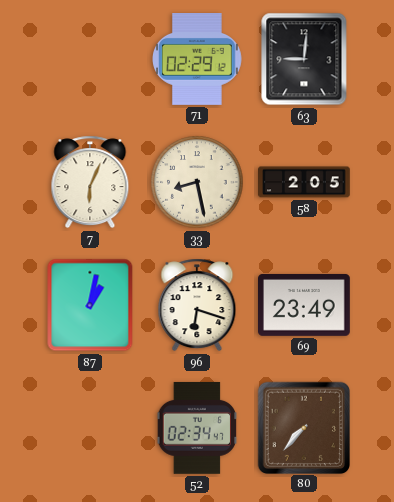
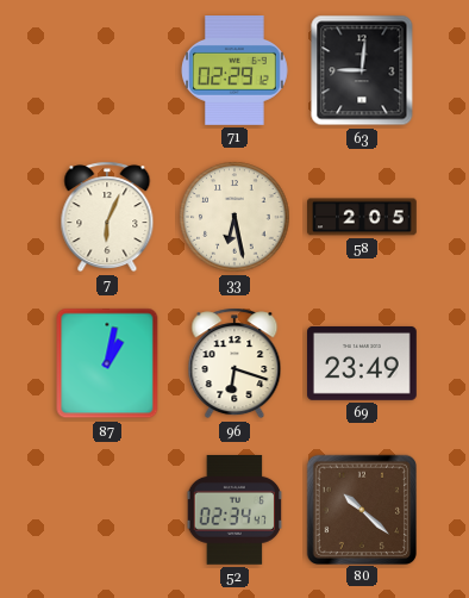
33: 8:28 -> 6:28
80: 7:37 -> 10:22
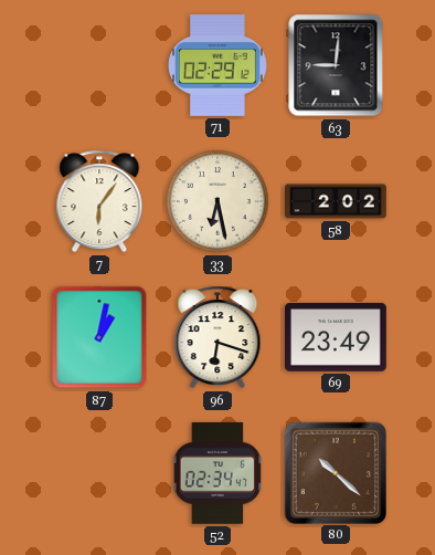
7: 6:04 -> 6:06
58: 2:05 -> 2:02
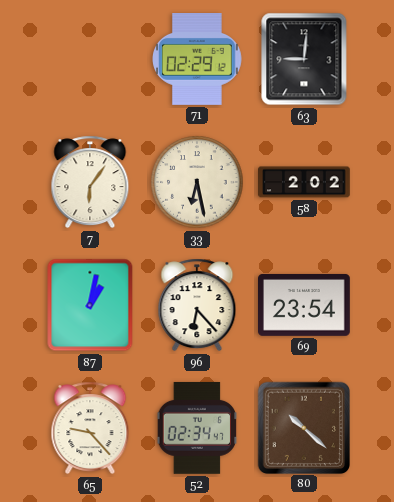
96: 6:18 -> 6:23
69: 23:49 -> 23:54
65: none -> 9:23
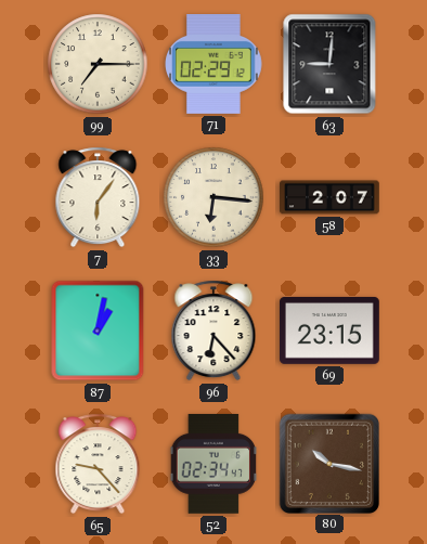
99: none -> 7:15
33: 6:28 -> 6:16
58: 2:02 -> 2:07
69: 23:54 -> 23:15
80: 10:22 -> 10:17
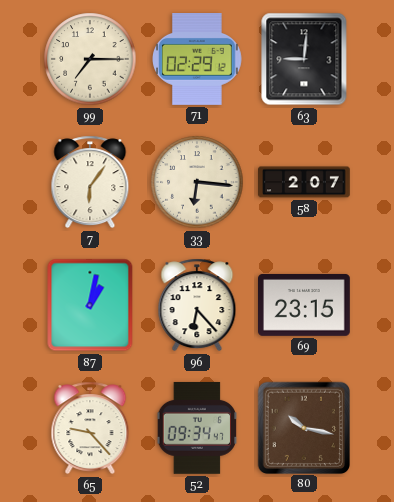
52: 02:34 -> 09:34
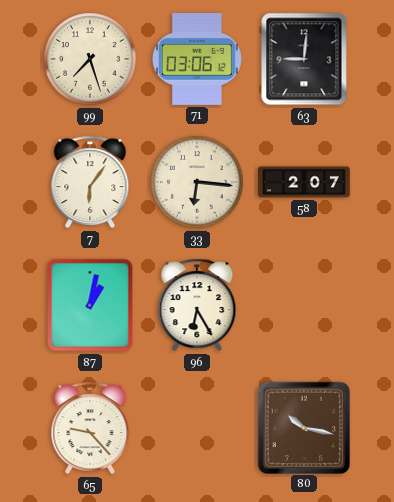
99: 7:15 -> 7:27
71: 02:29 -> 03:06
96: 6:23 -> 6:25
69: 23:15 -> none
52: 09:34 -> none
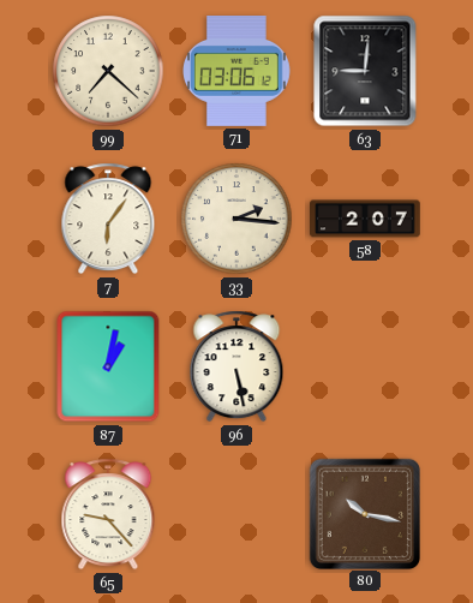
99: 7:27 -> 7:22
33: 6:16 -> 2:16
96: 6:25 -> 5:28
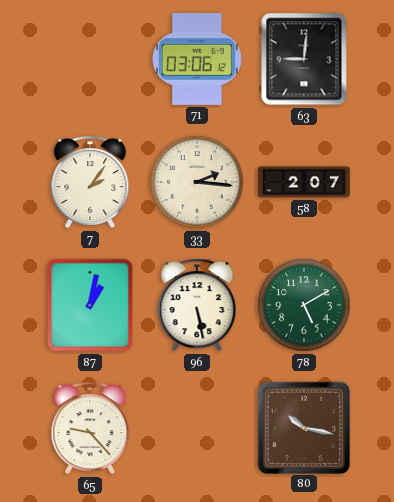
99: 7:22 -> none
7: 6:06 -> 2:06
78: none -> 5:10
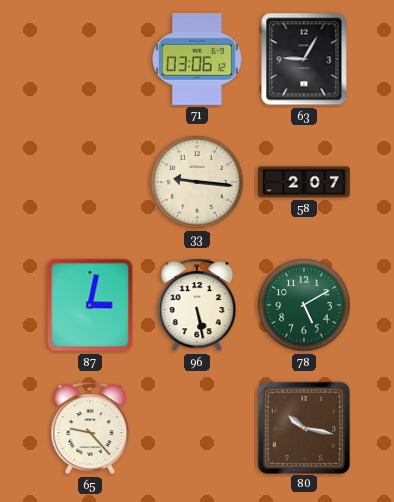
63: 9:01 -> 9:05
7: 2:06 -> none
33: 2:16 -> 9:16
87: 1:02 -> 3:02
